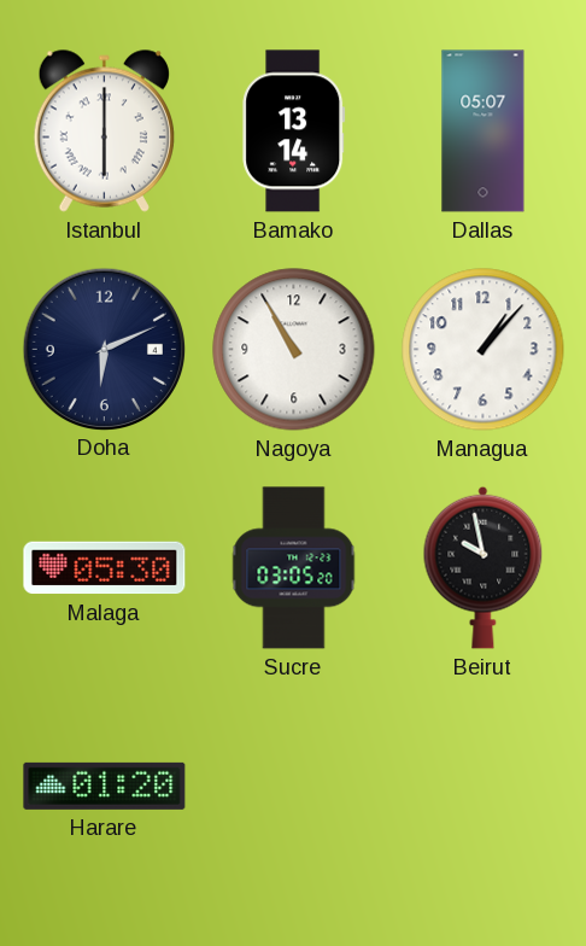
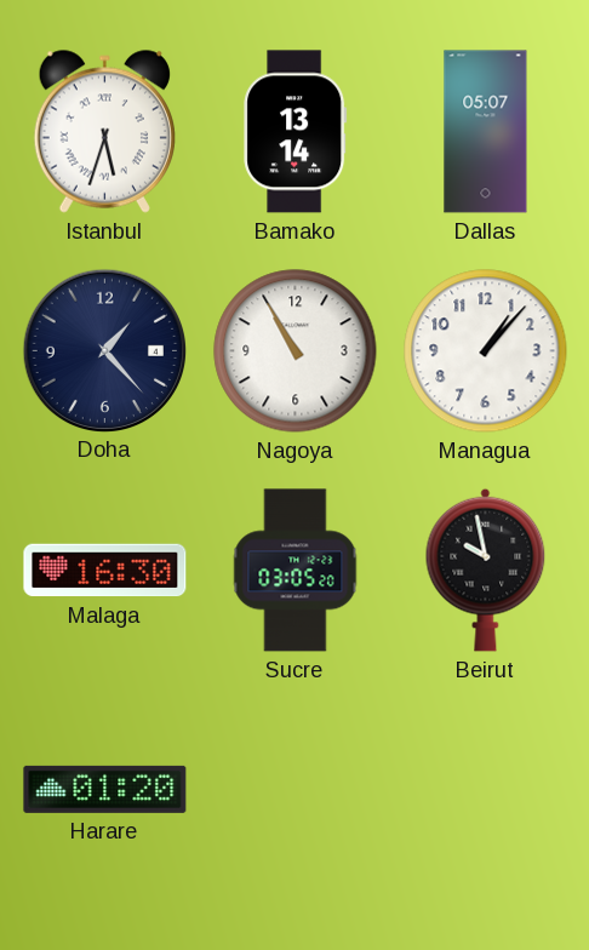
Istanbul: 6:00 -> 5:33
Doha: 6:11 -> 1:23
Malaga: 05:30 -> 16:30
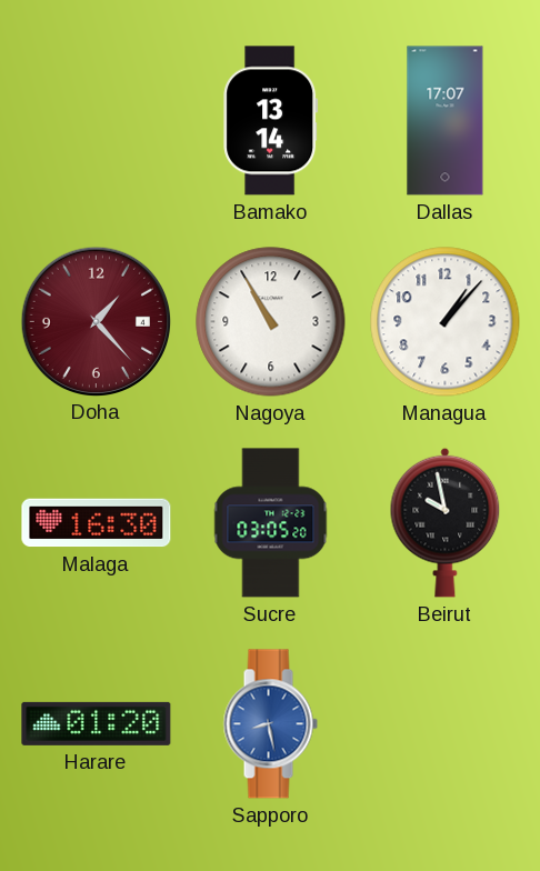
Istanbul: 5:33 -> none
Dallas: 05:07 -> 17:07
Doha dial: navy -> burgundy
Sapporo: none -> 8:28
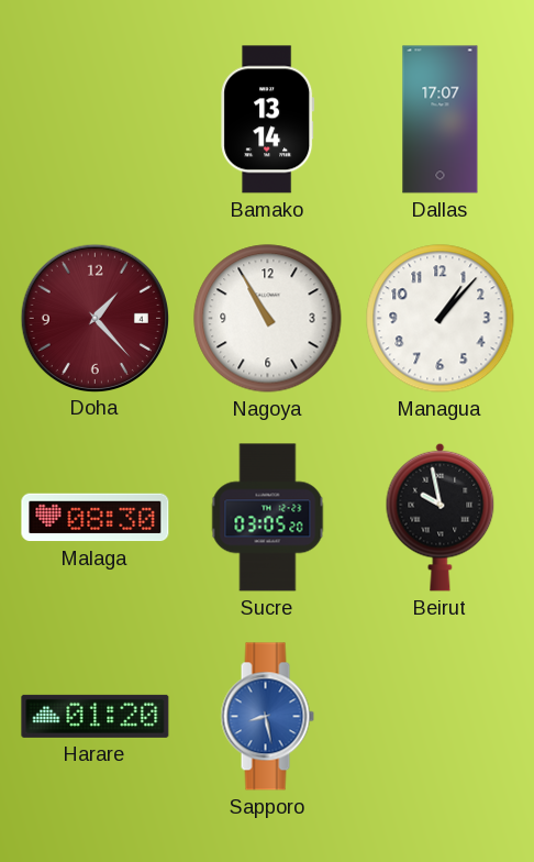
Malaga: 16:30 -> 08:30
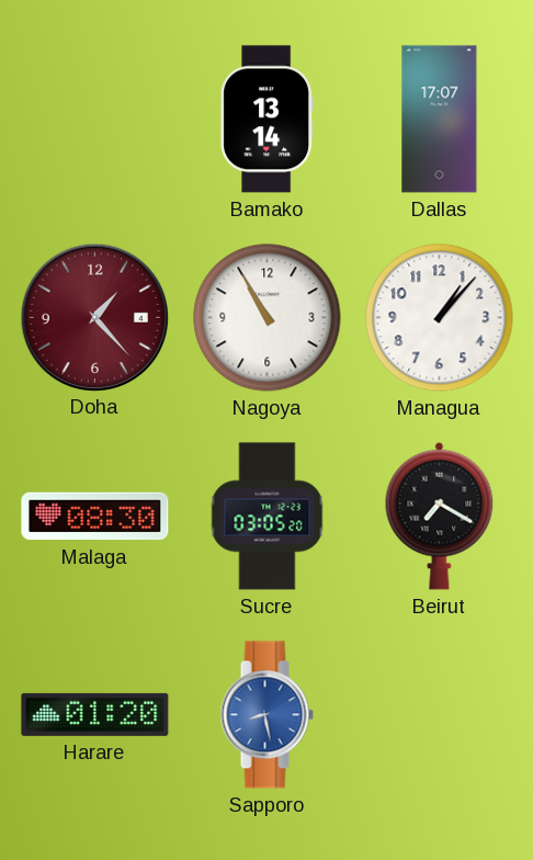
Beirut: 9:58 -> 7:20
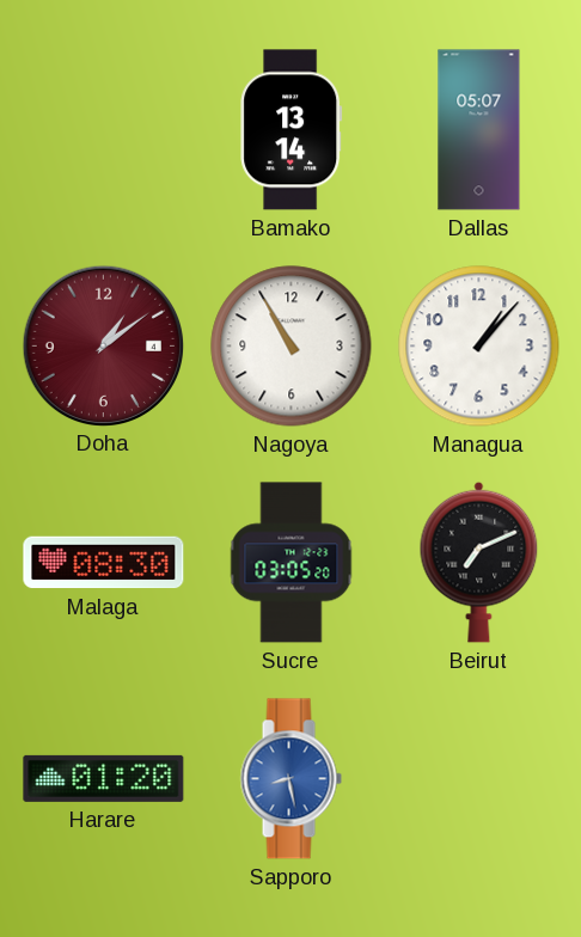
Dallas: 17:07 -> 05:07
Doha: 1:23 -> 1:09
Beirut: 7:20 -> 7:11
